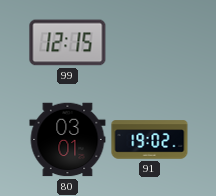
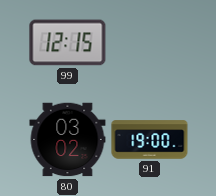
80: 03:01 -> 03:02
91: 19:02 -> 19:00
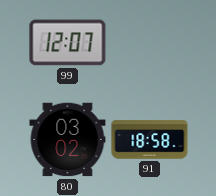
99: 12:15 -> 12:07
91: 19:00 -> 18:58
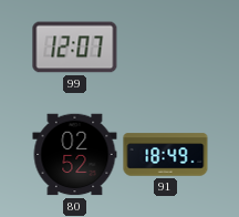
80: 03:02 -> 02:52
91: 18:58 -> 18:49
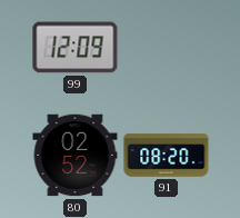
99: 12:07 -> 12:09
91: 18:49 -> 08:20
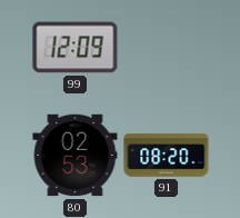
80: 02:52 -> 02:53
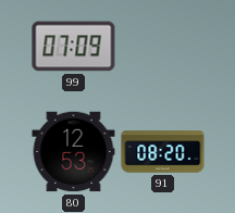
99: 12:09 -> 07:09
80: 02:53 -> 12:53
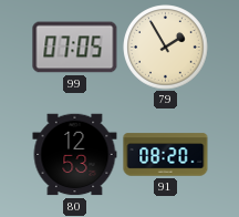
99: 07:09 -> 07:05
79: none -> 1:55
